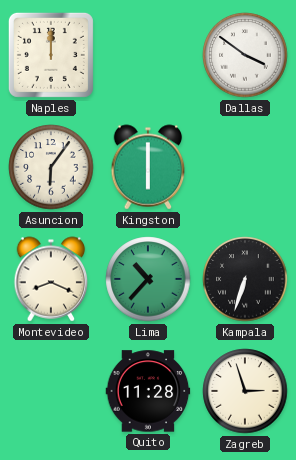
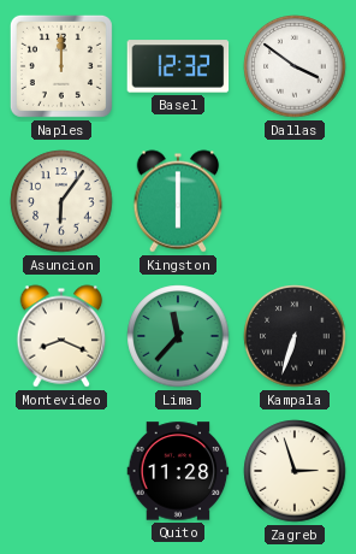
Basel: none -> 12:32
Lima: 10:37 -> 11:37
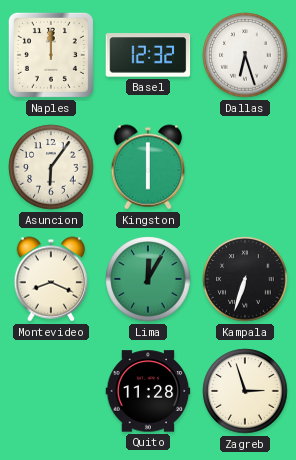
Dallas: 3:51 -> 6:27
Lima: 11:37 -> 12:05
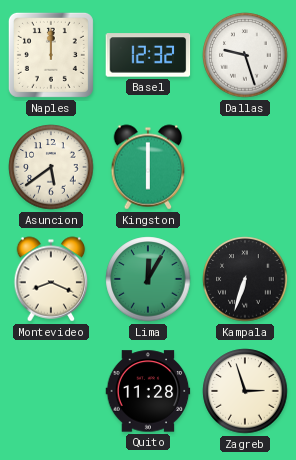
Dallas: 6:27 -> 9:27
Asuncion: 6:06 -> 5:39
